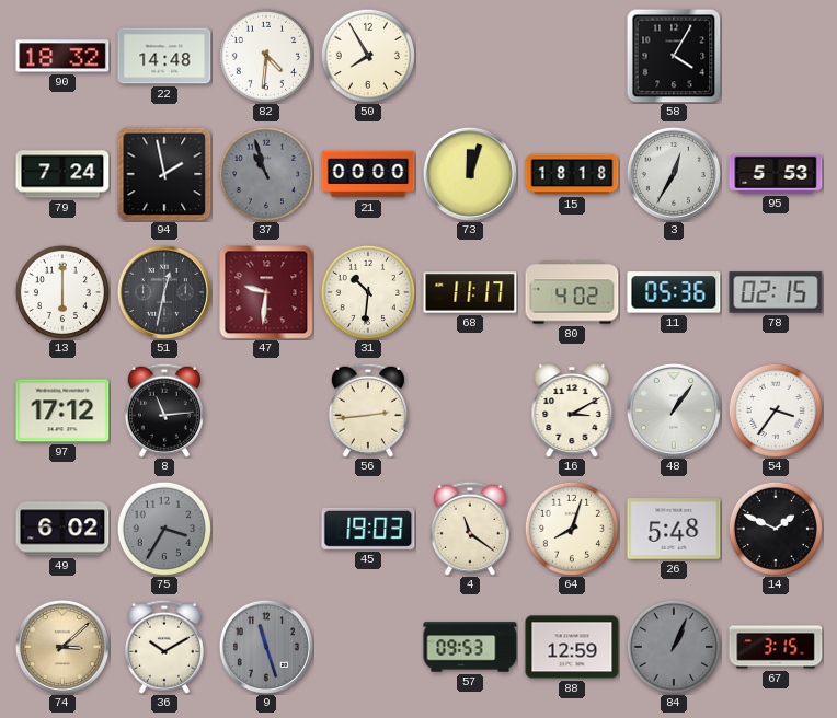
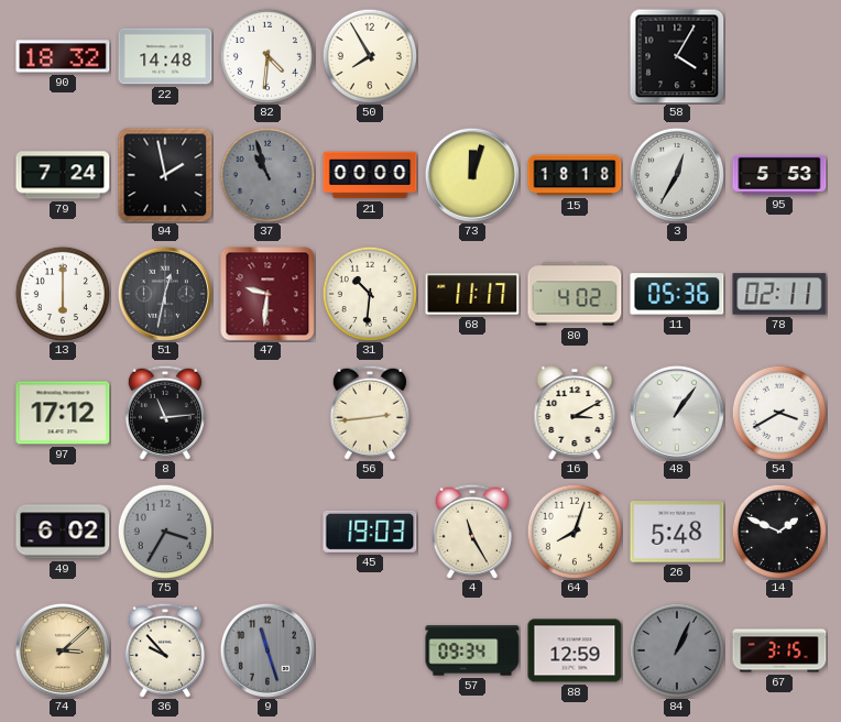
78: 02:15 -> 02:11
54: 3:36 -> 3:40
4: 11:21 -> 11:25
36: 10:10 -> 9:53
57: 09:53 -> 09:34
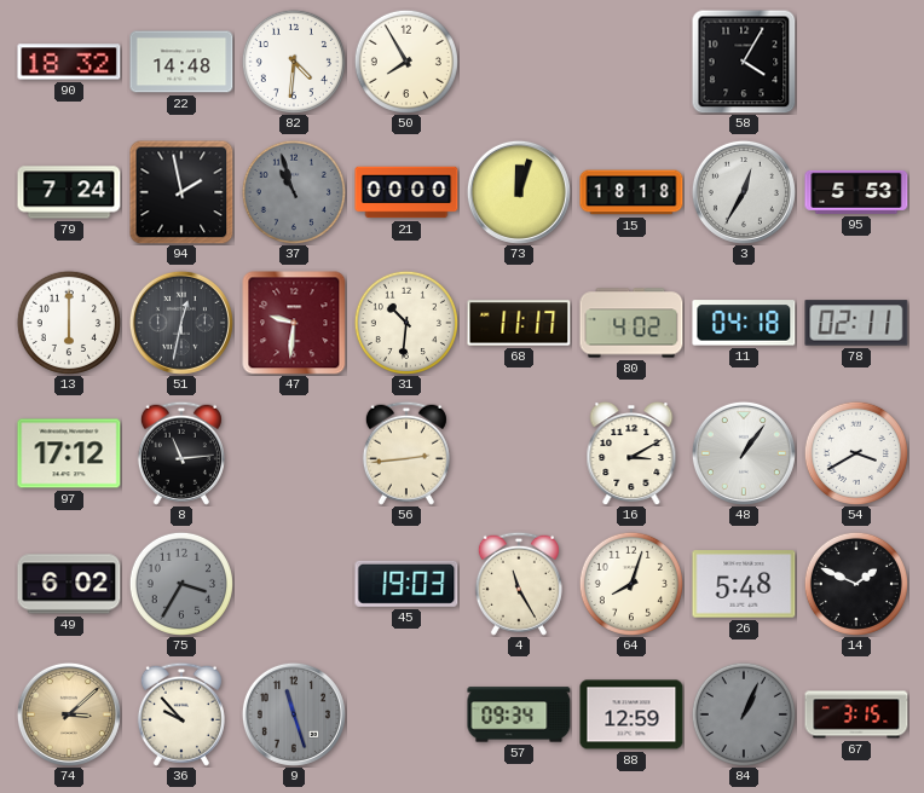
11: 05:36 -> 04:18
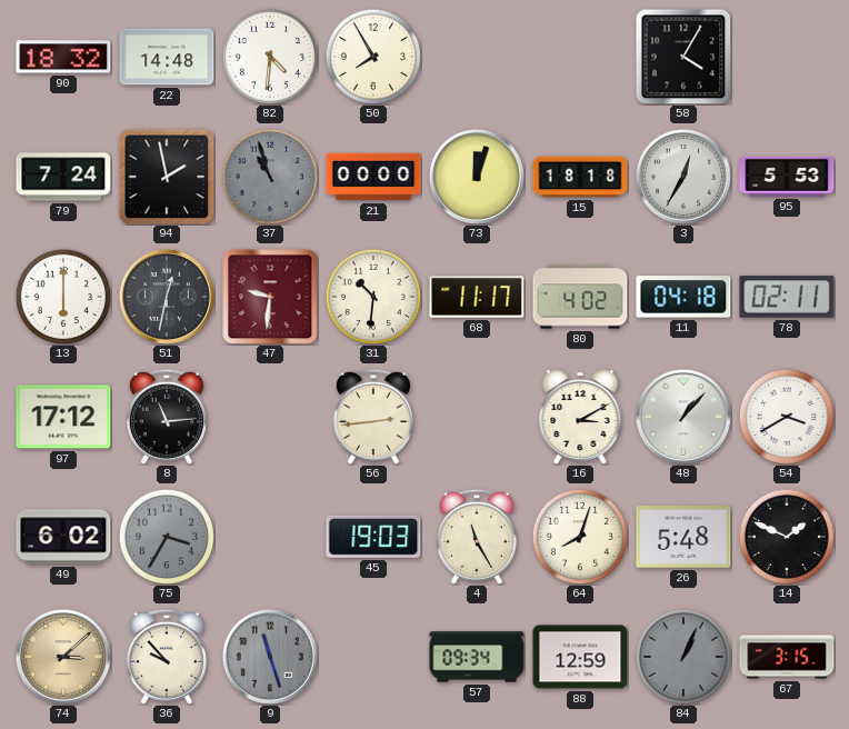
48: 1:06 -> 1:07
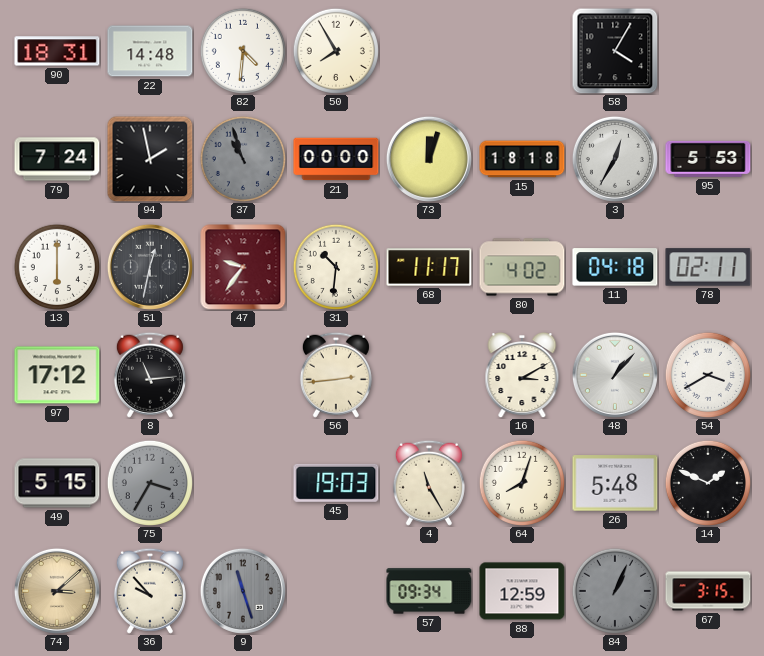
90: 18:32 -> 18:31
47: 9:31 -> 9:36
49: 6:02 -> 5:15
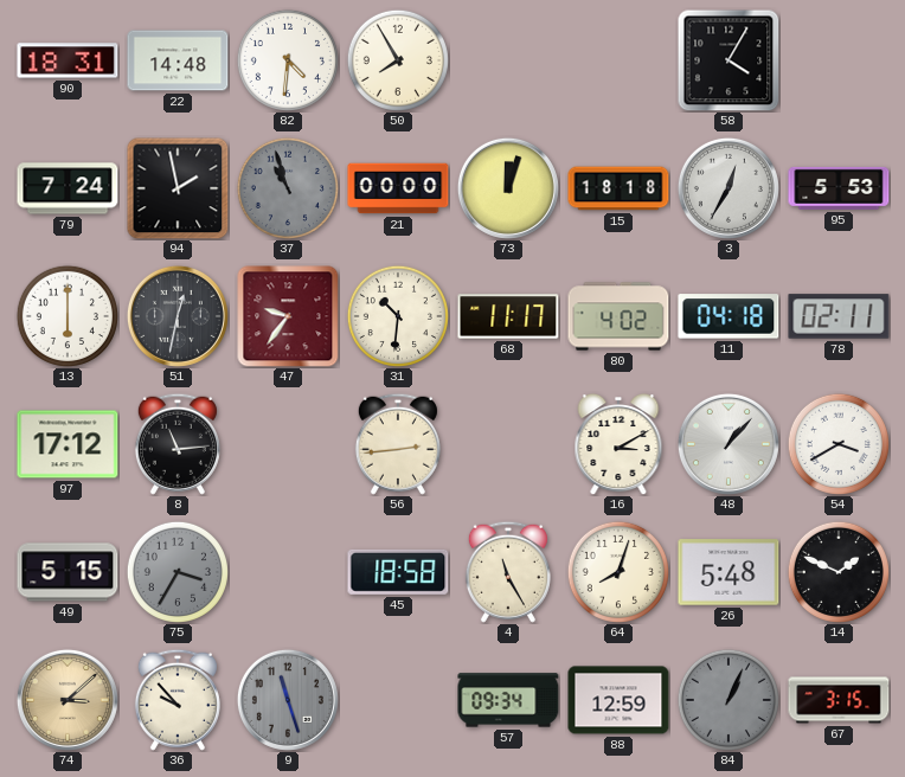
45: 19:03 -> 18:58
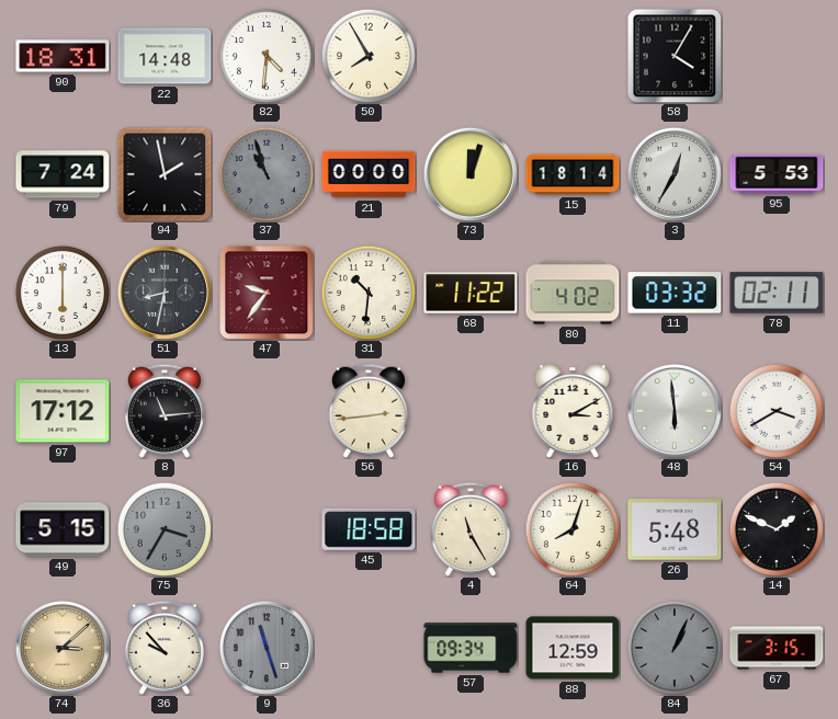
15: 18:18 -> 18:14
51: 12:32 -> 8:32
68: 11:17 -> 11:22
11: 04:18 -> 03:32
48: 1:07 -> 5:59
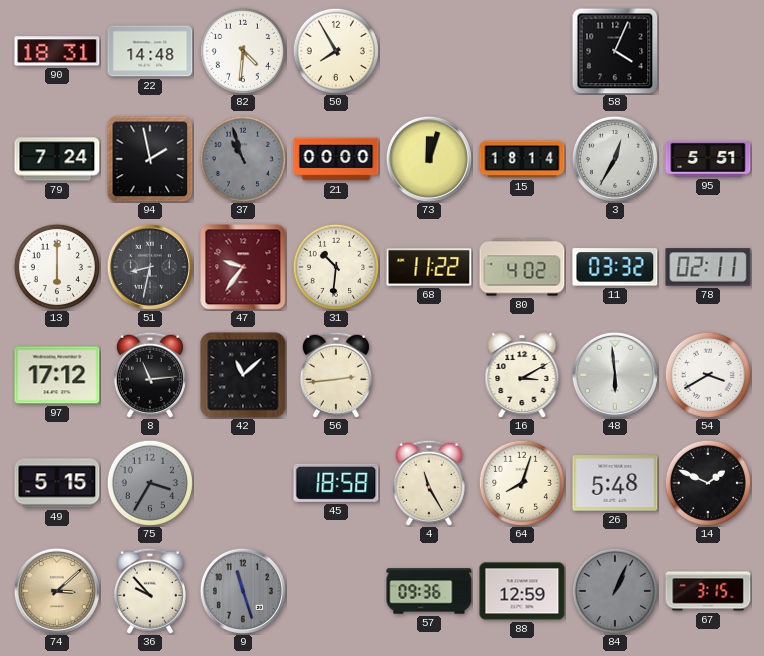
58: 4:05 -> 4:04
95: 5:53 -> 5:51
42: none -> 11:08
57: 09:34 -> 09:36
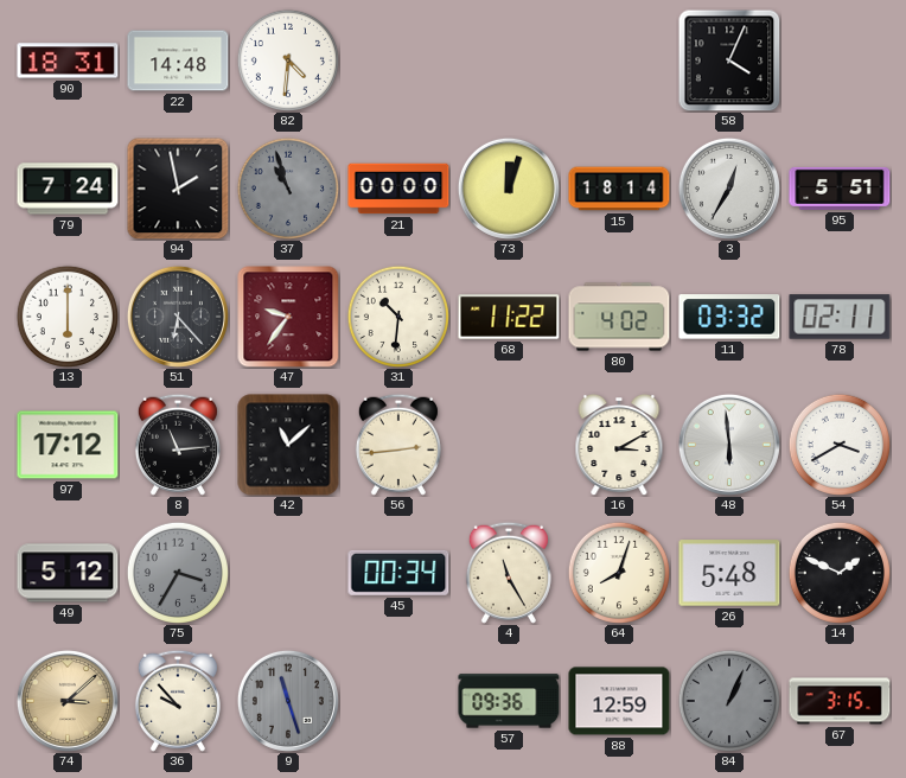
50: 7:55 -> none
51: 8:32 -> 6:23
49: 5:15 -> 5:12
45: 18:58 -> 00:34
